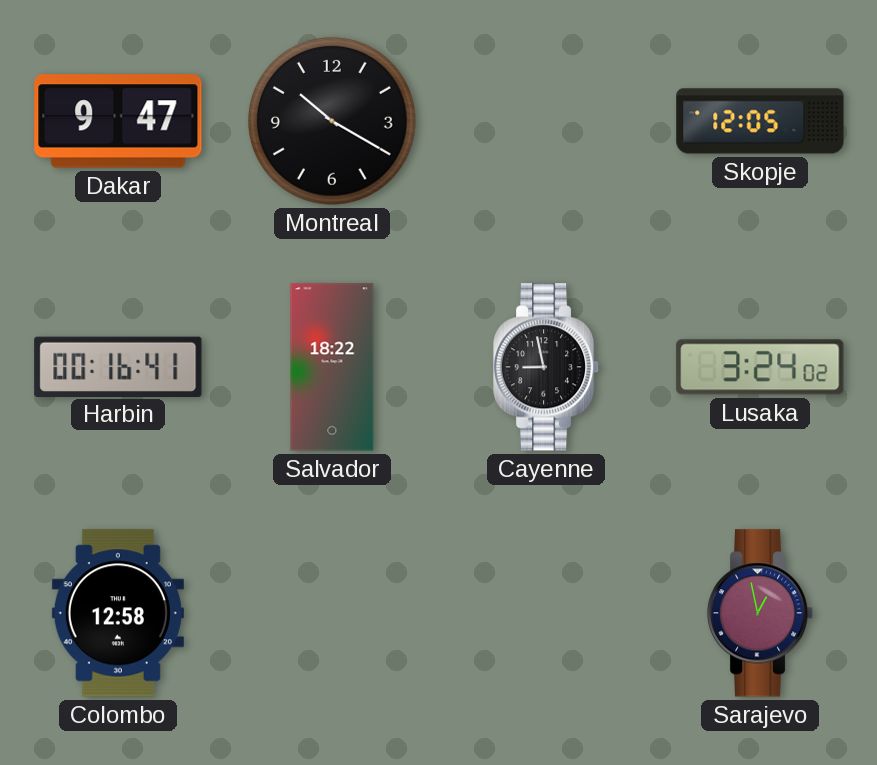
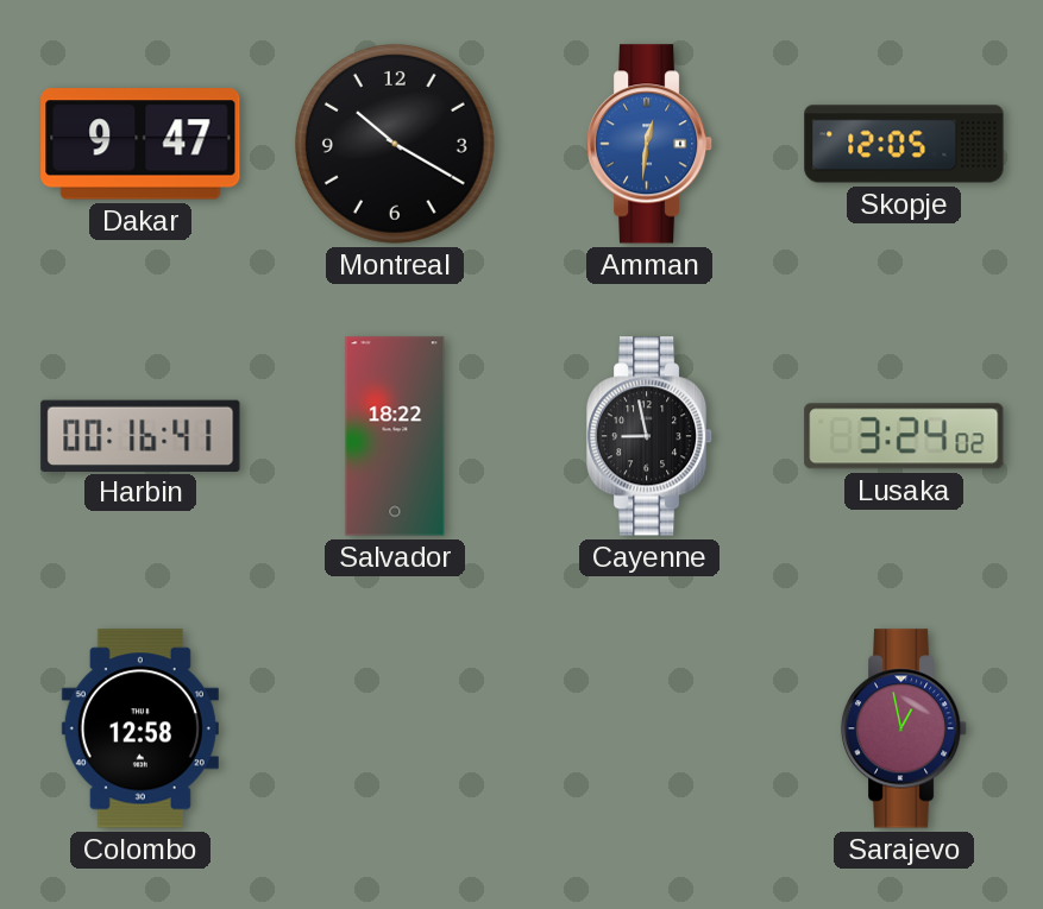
Amman: none -> 12:31
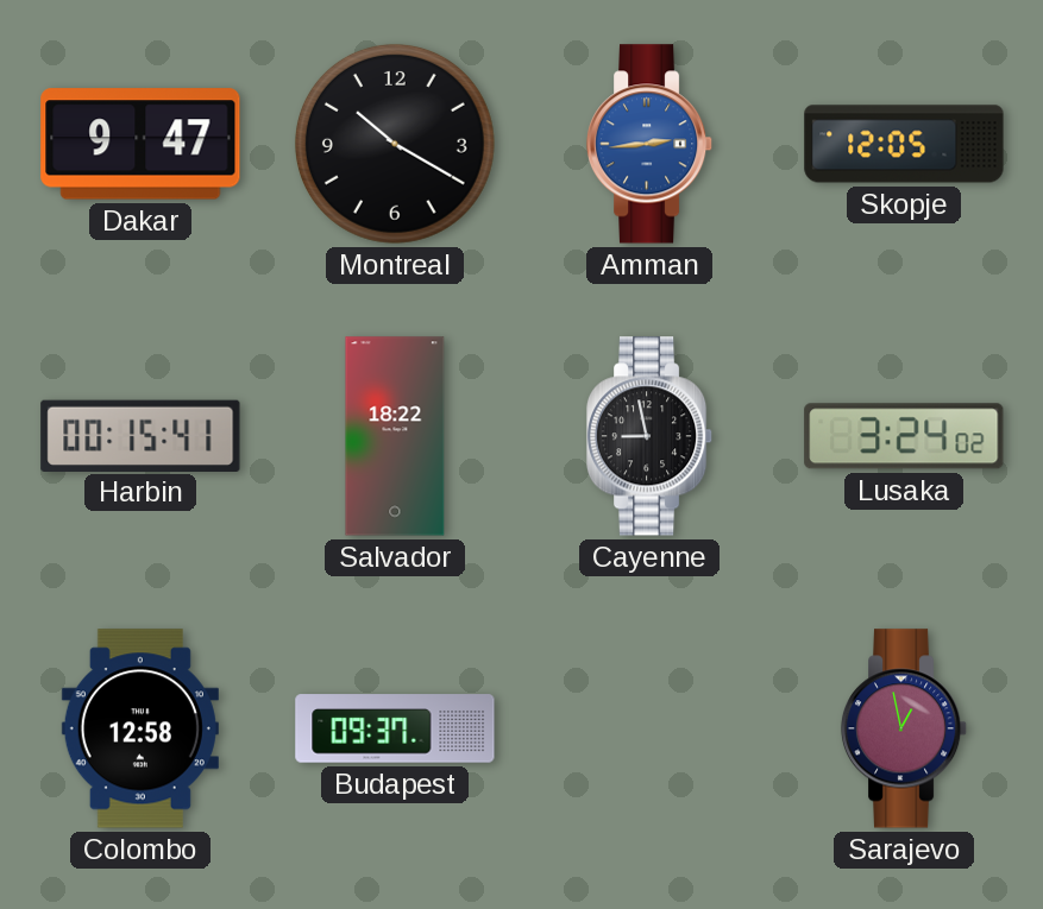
Amman: 12:31 -> 2:44
Harbin: 00:16 -> 00:15
Budapest: none -> 09:37
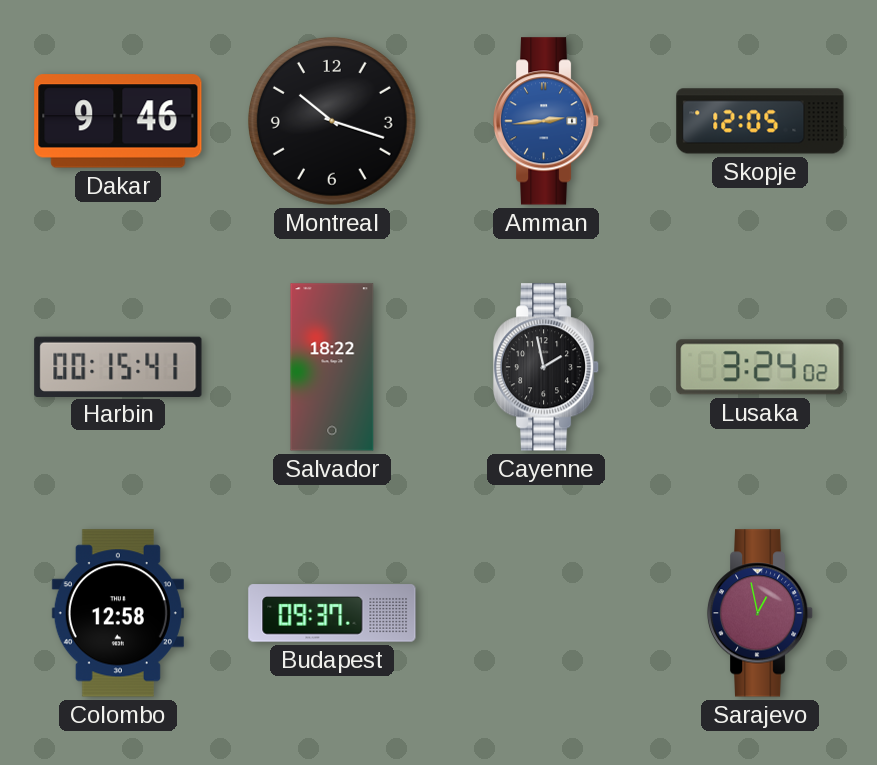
Dakar: 9:47 -> 9:46
Montreal: 10:20 -> 10:18
Cayenne: 8:58 -> 1:58
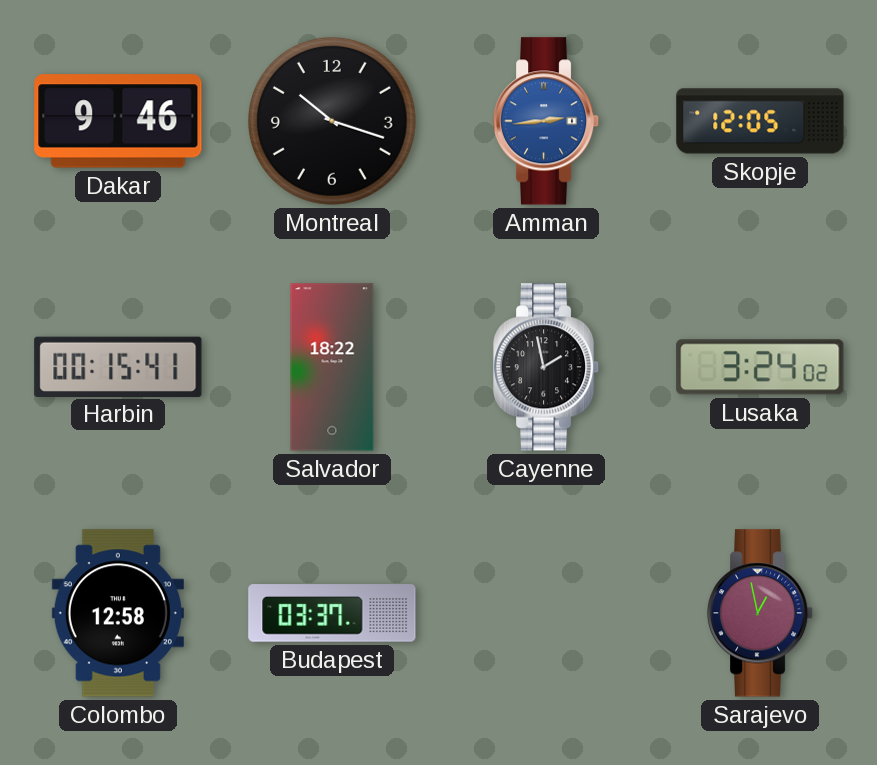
Budapest: 09:37 -> 03:37
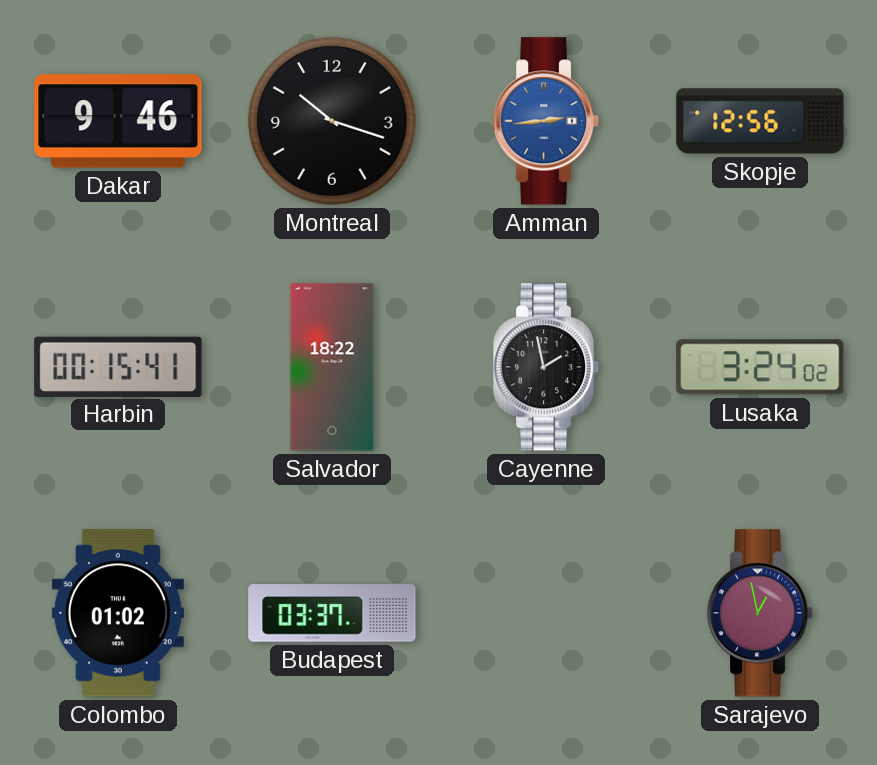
Skopje: 12:05 -> 12:56
Colombo: 12:58 -> 01:02
